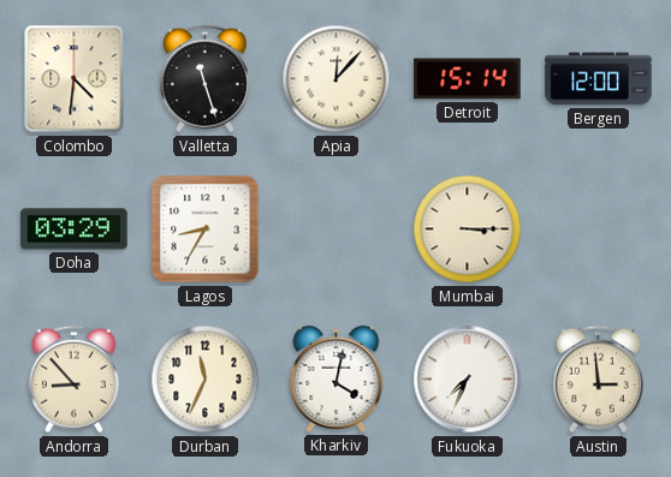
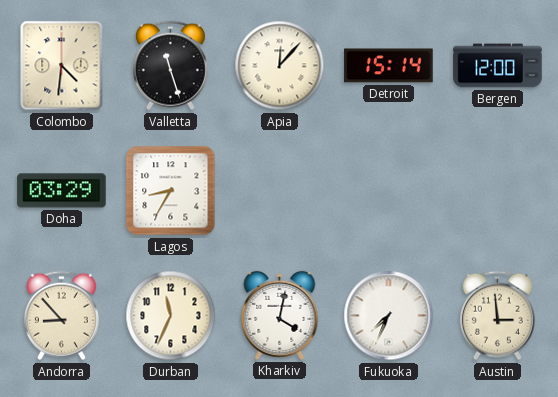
Mumbai: 3:15 -> none
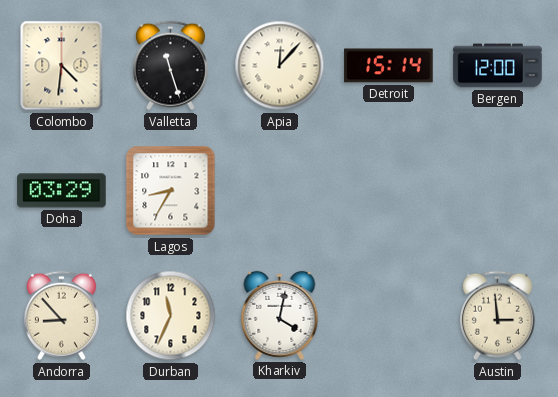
Fukuoka: 7:34 -> none
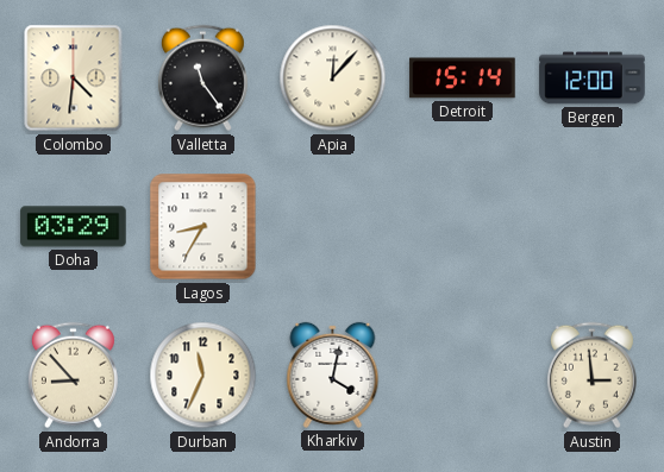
Valletta: 11:27 -> 11:24
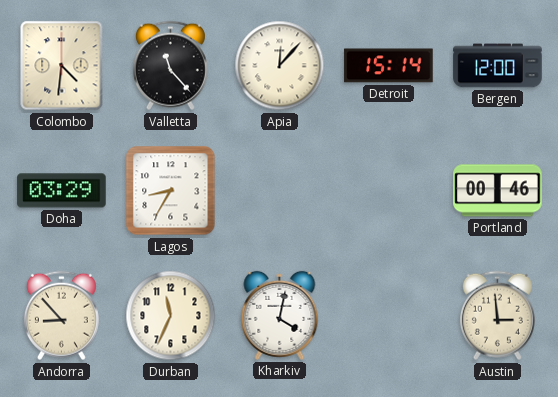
Valletta: 11:24 -> 11:23
Portland: none -> 00:46
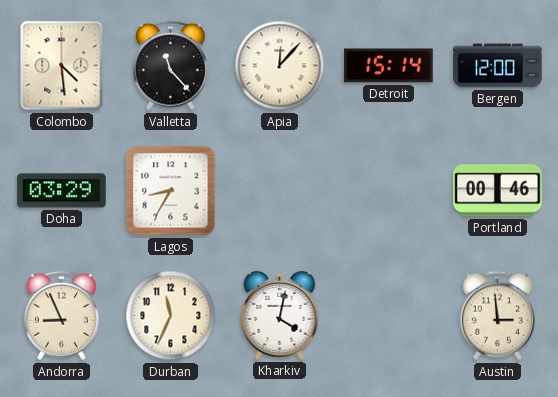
Colombo: 4:31 -> 4:29
Andorra: 8:53 -> 8:56
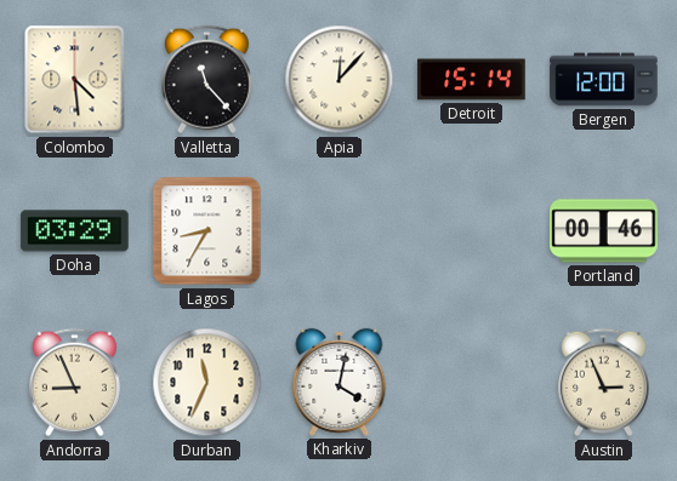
Austin: 2:59 -> 2:56
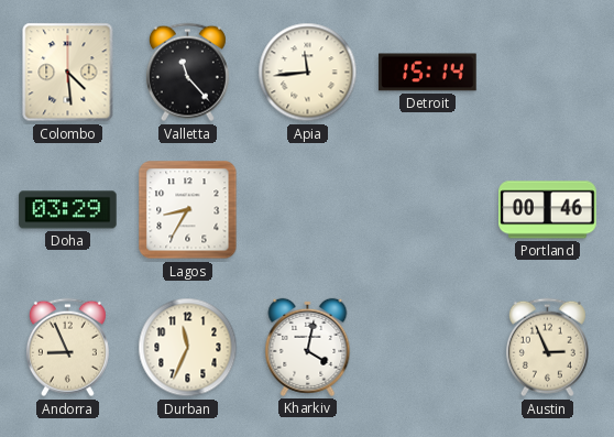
Apia: 12:07 -> 11:44
Bergen: 12:00 -> none
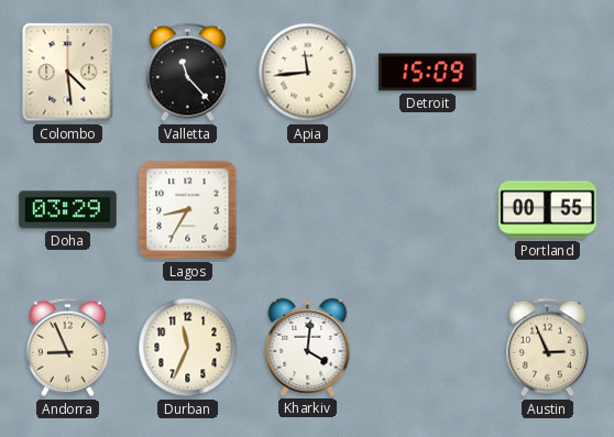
Detroit: 15:14 -> 15:09
Portland: 00:46 -> 00:55
Kharkiv: 4:02 -> 4:01
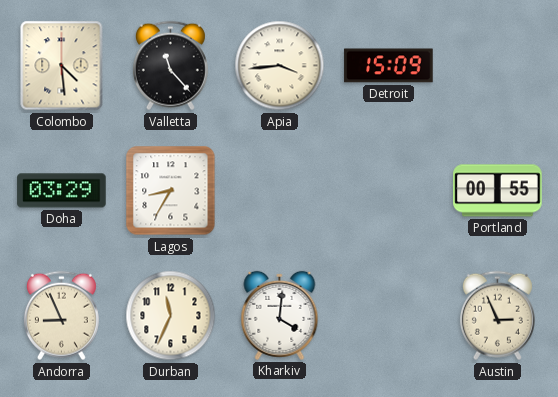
Apia: 11:44 -> 3:44
